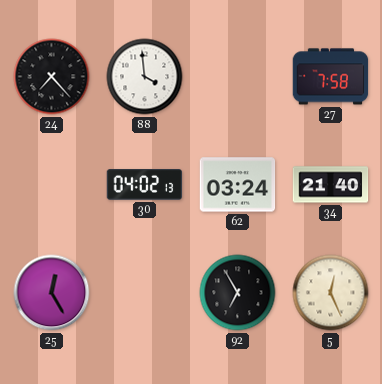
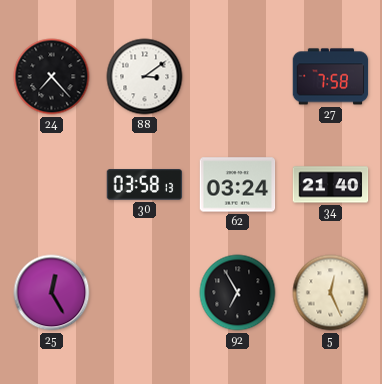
88: 3:59 -> 3:09
30: 04:02 -> 03:58
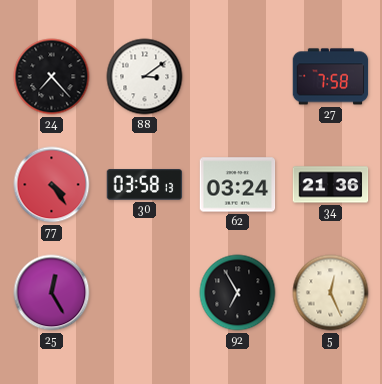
77: none -> 4:24
34: 21:40 -> 21:36
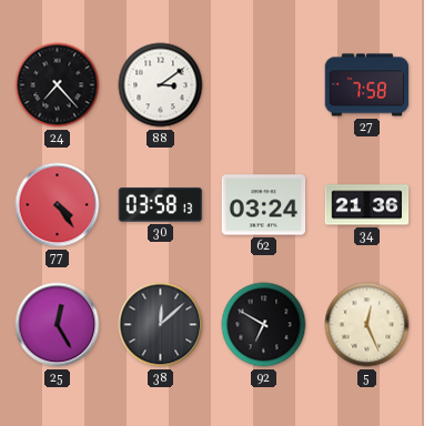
38: none -> 12:08
92: 6:55 -> 6:50
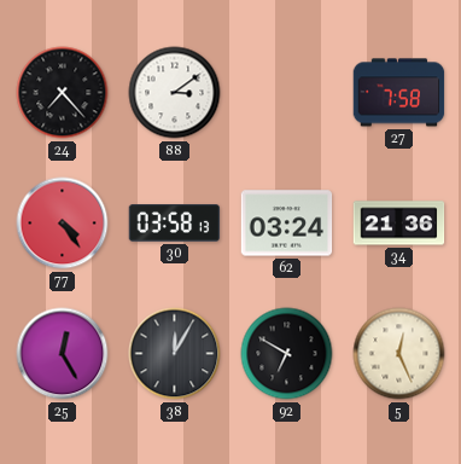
38: 12:08 -> 12:05
